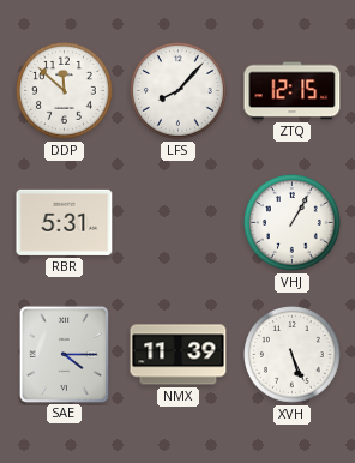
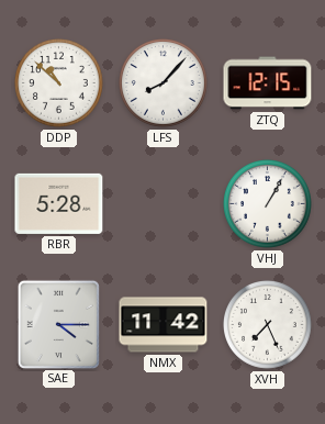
DDP: 11:52 -> 10:52
RBR: 5:31 -> 5:28
NMX: 11:39 -> 11:42
XVH: 5:26 -> 7:26
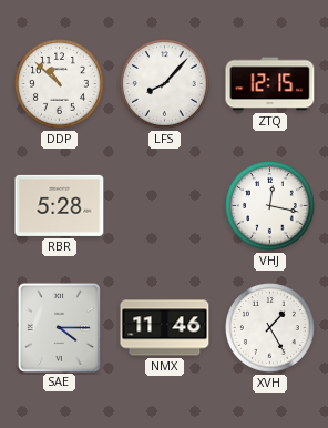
VHJ: 1:05 -> 12:17
NMX: 11:42 -> 11:46
XVH: 7:26 -> 1:25
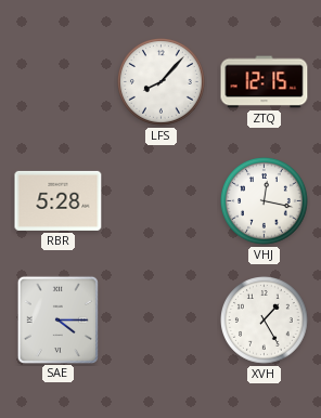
DDP: 10:52 -> none
NMX: 11:46 -> none
